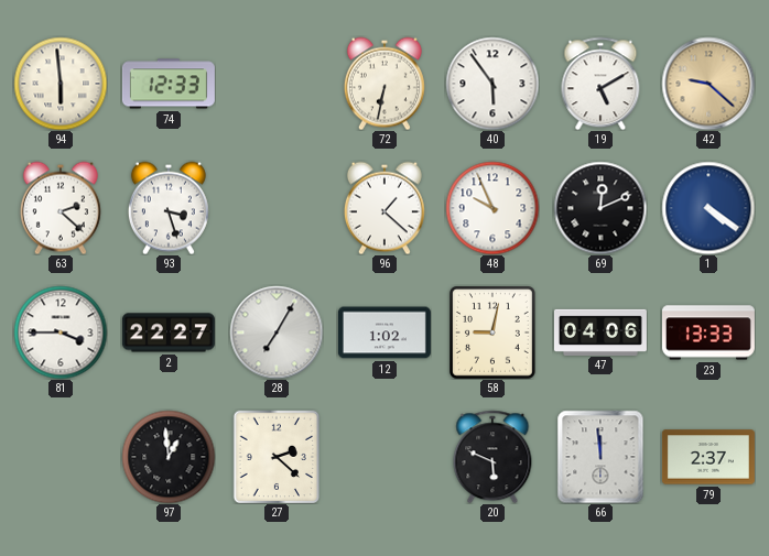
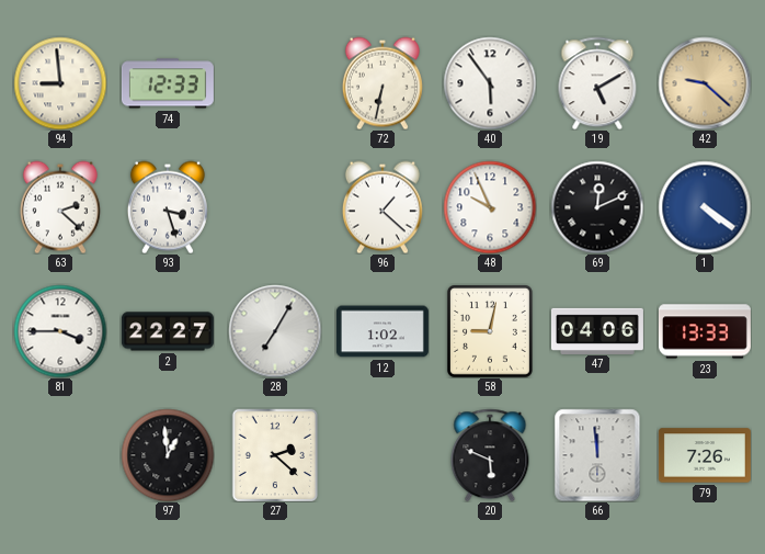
94: 5:59 -> 8:59
79: 2:37 -> 7:26
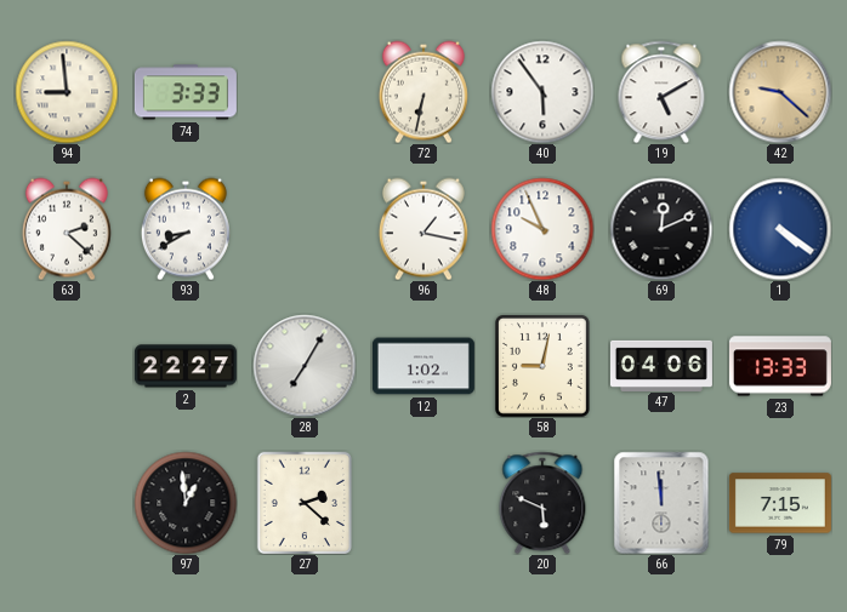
74: 12:33 -> 3:33
93: 3:27 -> 8:40
96: 1:22 -> 1:17
81: 3:45 -> none
79: 7:26 -> 7:15
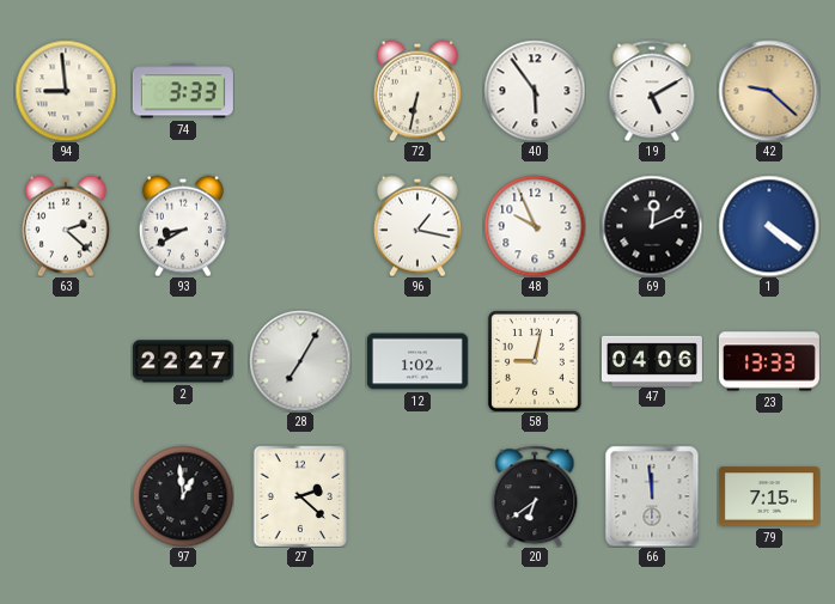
20: 5:49 -> 6:39
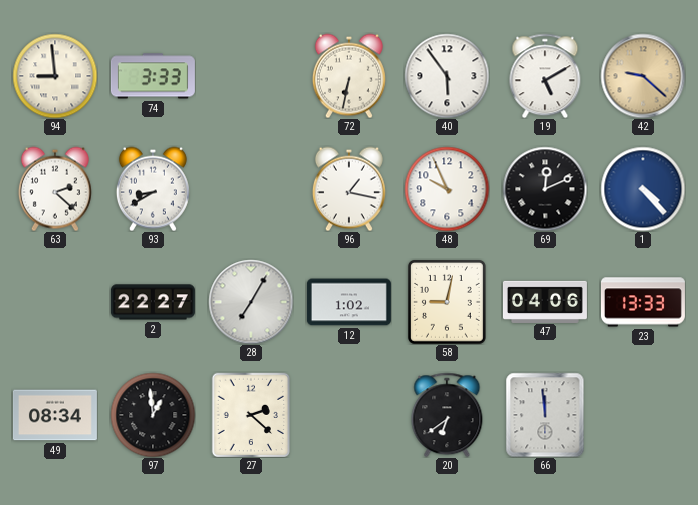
1: 4:21 -> 4:23
49: none -> 08:34
79: 7:15 -> none
